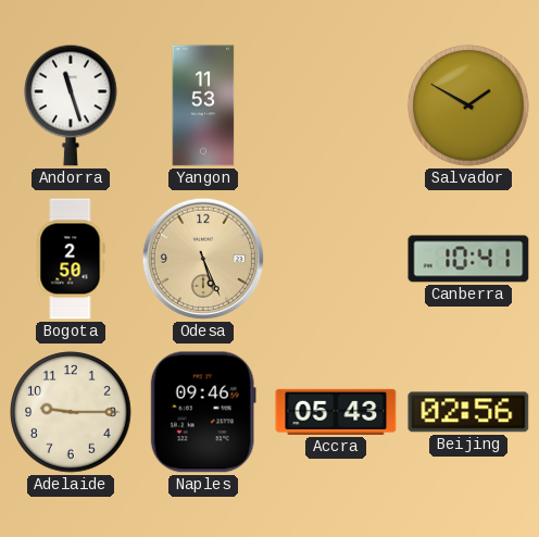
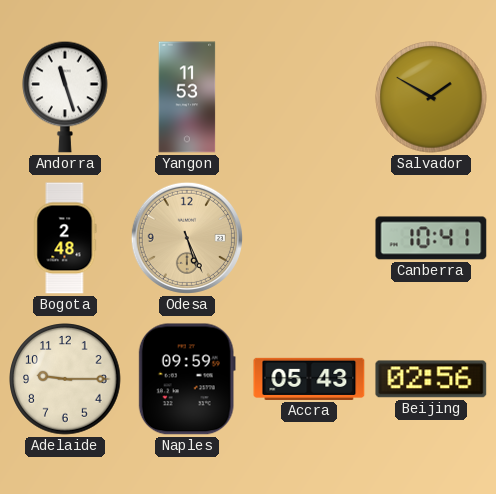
Bogota: 2:50 -> 2:48
Naples: 09:46 -> 09:59
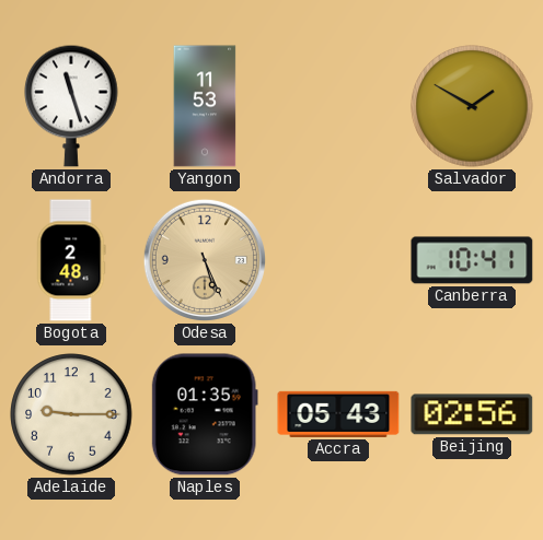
Naples: 09:59 -> 01:35
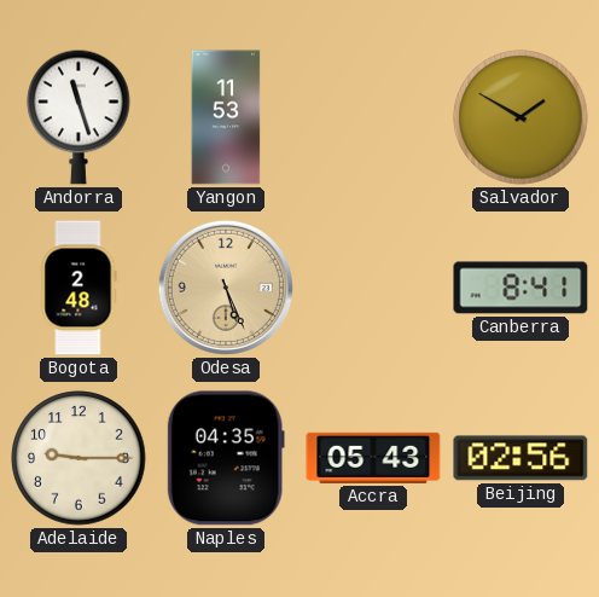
Canberra: 10:41 -> 8:41
Naples: 01:35 -> 04:35
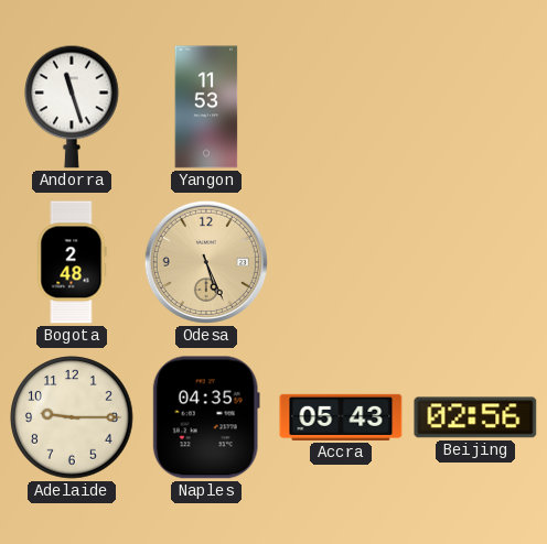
Salvador: 1:50 -> none
Canberra: 8:41 -> none
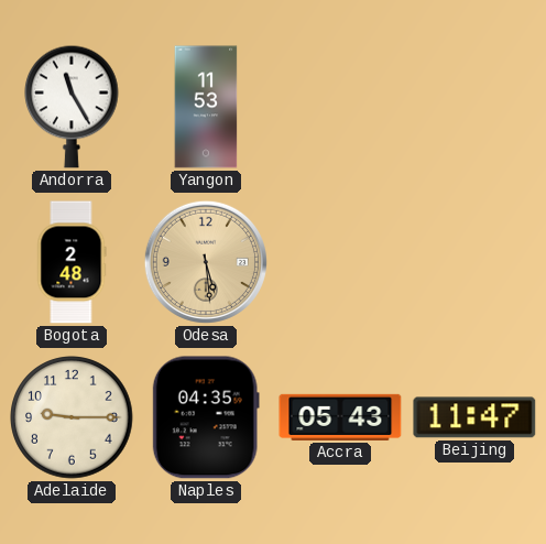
Andorra: 11:27 -> 11:25
Odesa: 5:26 -> 5:29
Beijing: 02:56 -> 11:47
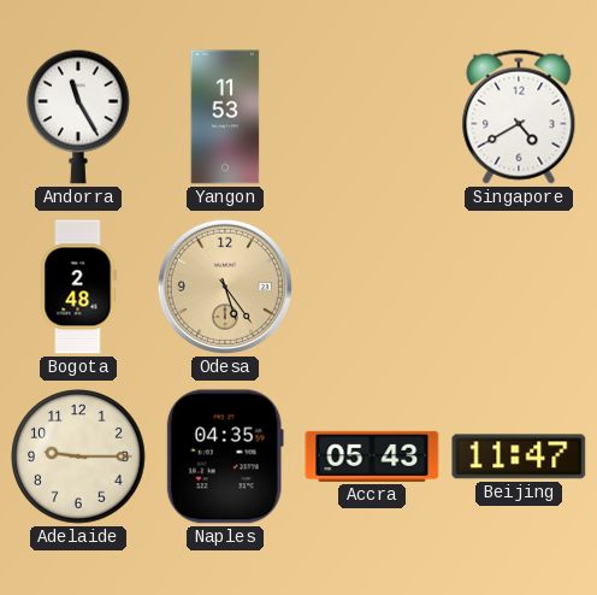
Singapore: none -> 4:40
Odesa: 5:29 -> 5:24
